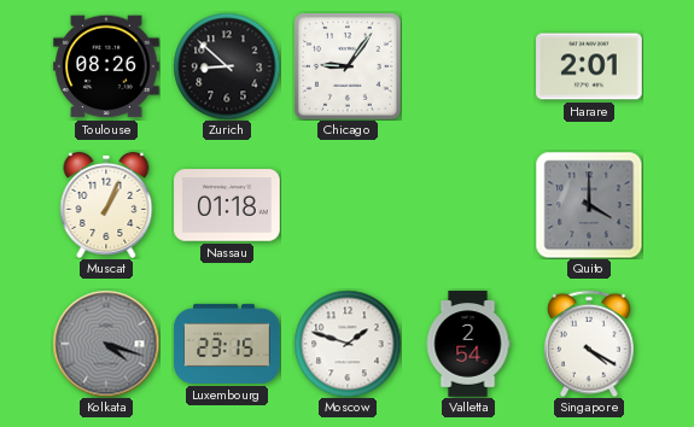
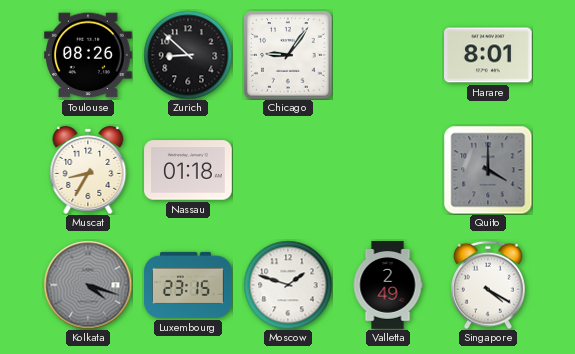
Harare: 2:01 -> 8:01
Muscat: 1:04 -> 8:35
Valletta: 2:54 -> 2:49
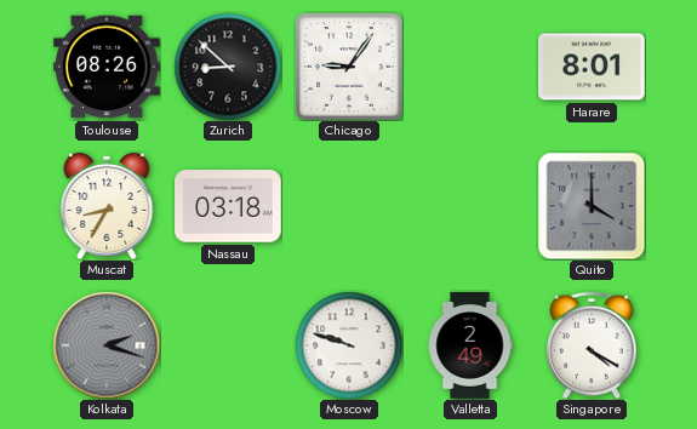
Nassau: 01:18 -> 03:18
Kolkata: 4:18 -> 2:18
Luxembourg: 23:15 -> none
Moscow: 1:48 -> 9:48
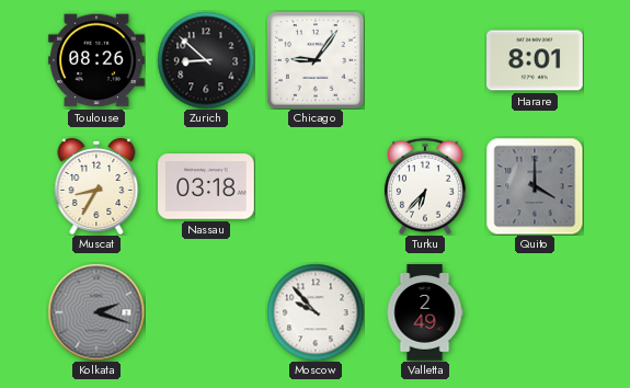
Turku: none -> 6:37
Moscow: 9:48 -> 9:53
Singapore: 4:20 -> none
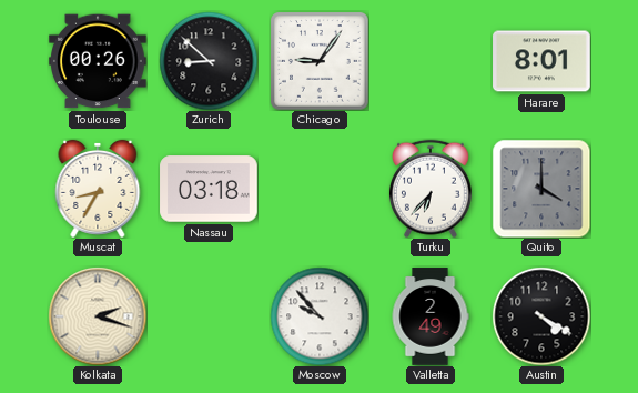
Toulouse: 08:26 -> 00:26
Kolkata dial: grey -> cream
Austin: none -> 4:20
